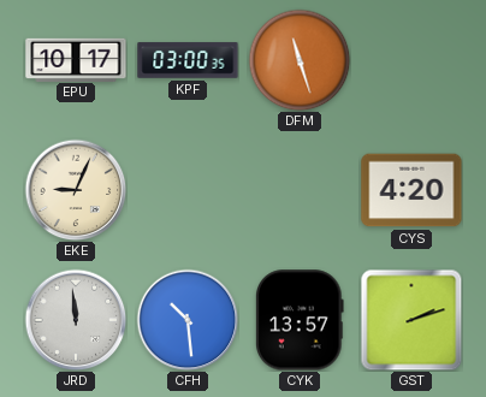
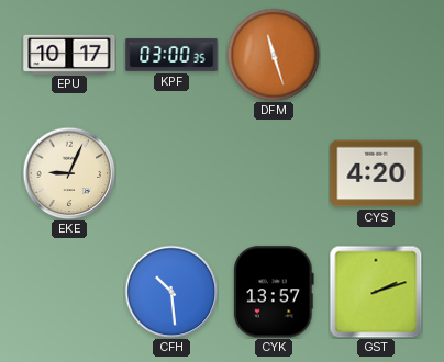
JRD: 11:59 -> none
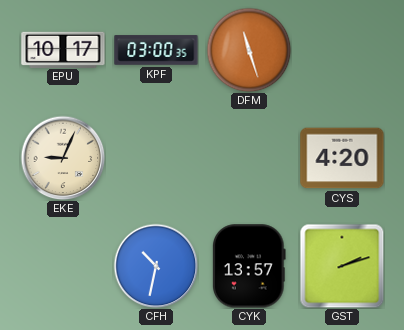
CFH: 10:29 -> 10:32
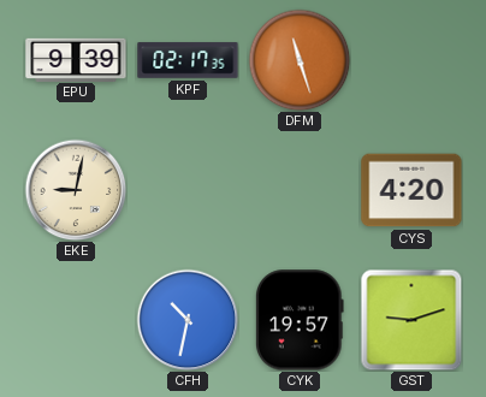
EPU: 10:17 -> 9:39
KPF: 03:00 -> 02:17
EKE: 9:04 -> 9:02
CYK: 13:57 -> 19:57
GST: 2:12 -> 9:12
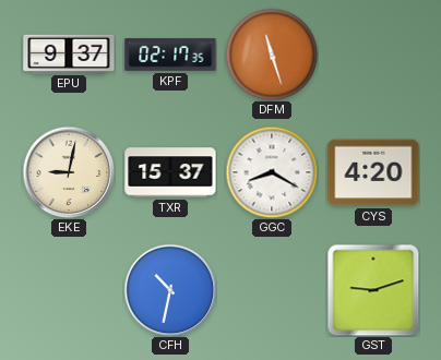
EPU: 9:39 -> 9:37
TXR: none -> 15:37
GGC: none -> 8:20
CYK: 19:57 -> none
